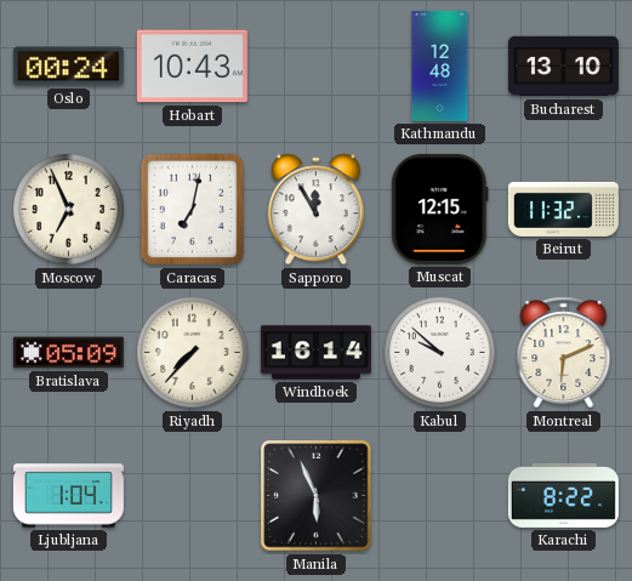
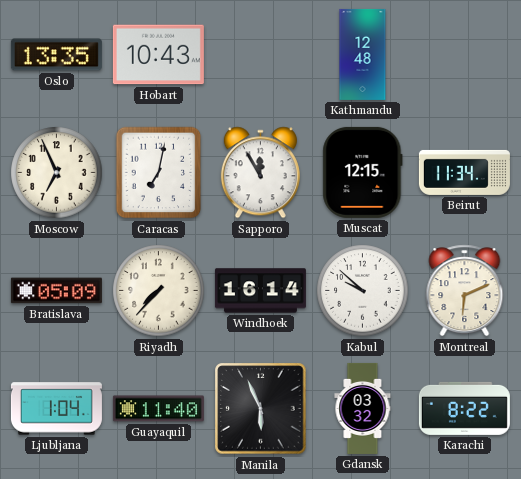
Oslo: 00:24 -> 13:35
Bucharest: 13:10 -> none
Beirut: 11:32 -> 11:34
Guayaquil: none -> 11:40
Gdansk: none -> 03:32
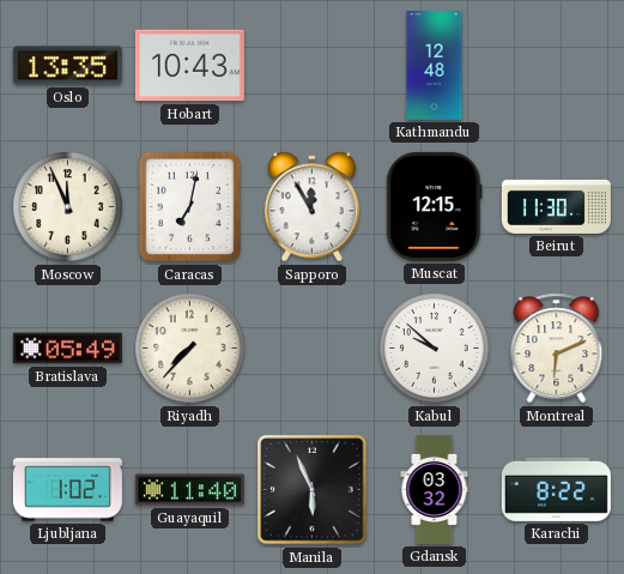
Moscow: 6:56 -> 11:56
Beirut: 11:34 -> 11:30
Bratislava: 05:09 -> 05:49
Windhoek: 16:14 -> none
Ljubljana: 1:04 -> 1:02
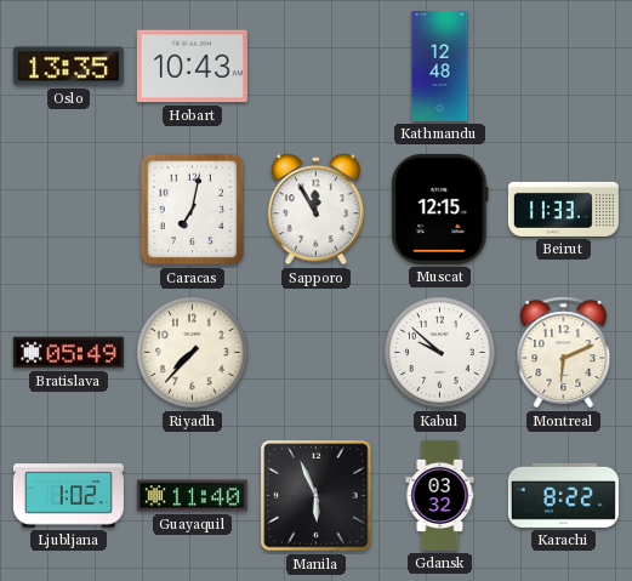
Moscow: 11:56 -> none
Beirut: 11:30 -> 11:33
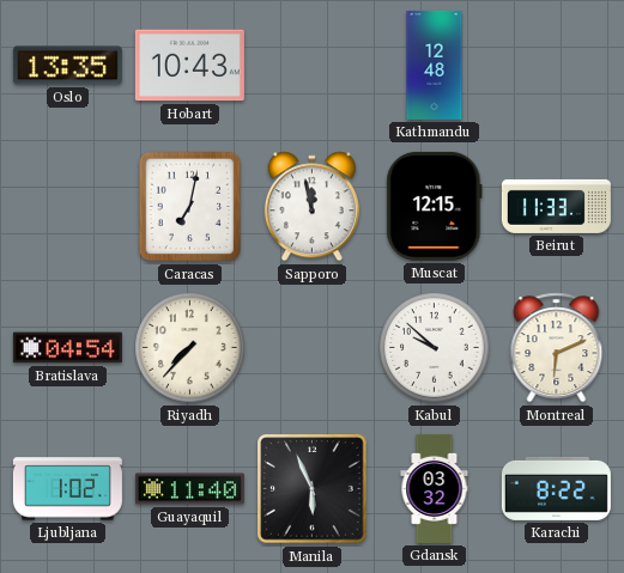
Sapporo: 11:55 -> 11:58
Bratislava: 05:49 -> 04:54
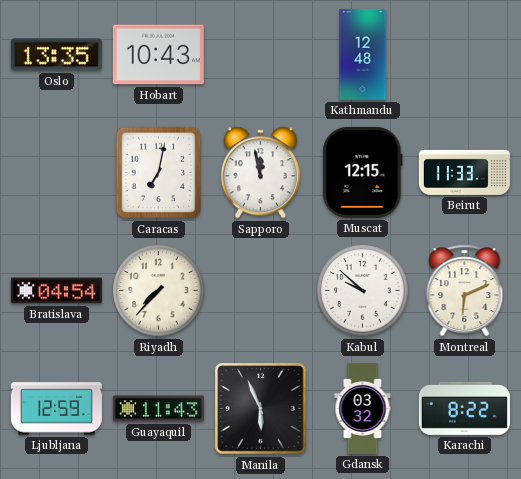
Ljubljana: 1:02 -> 12:59
Guayaquil: 11:40 -> 11:43
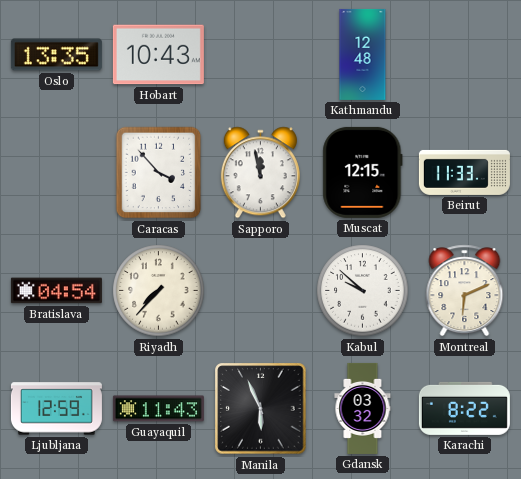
Caracas: 7:02 -> 3:53
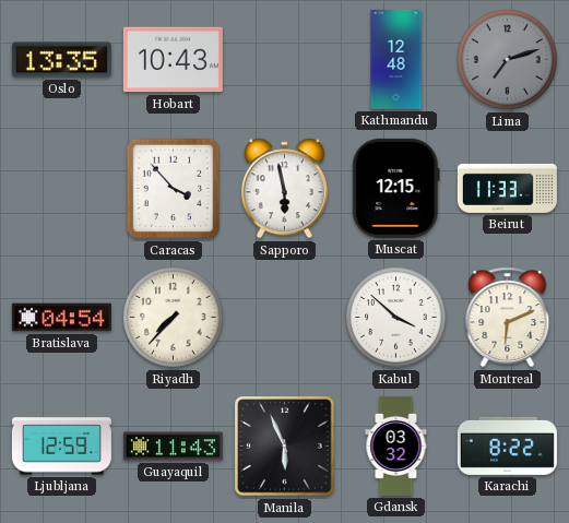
Lima: none -> 7:12
Sapporo: 11:58 -> 5:58
Kabul: 9:52 -> 3:52
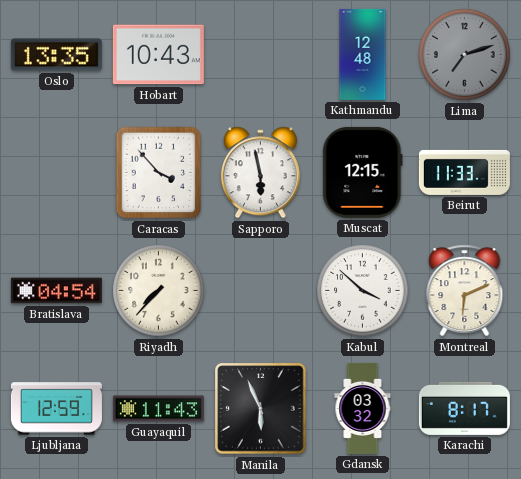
Karachi: 8:22 -> 8:17
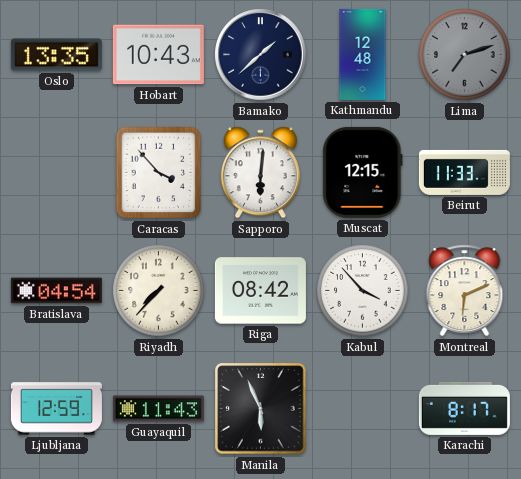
Bamako: none -> 1:38
Sapporo: 5:58 -> 6:01
Riga: none -> 08:42
Kabul: 3:52 -> 3:53
Gdansk: 03:32 -> none
